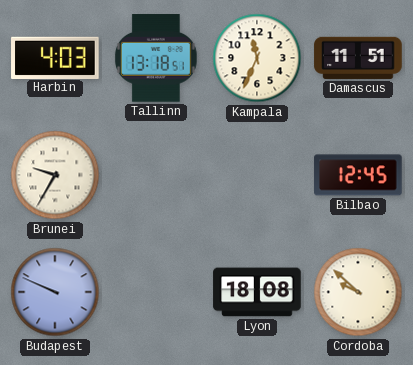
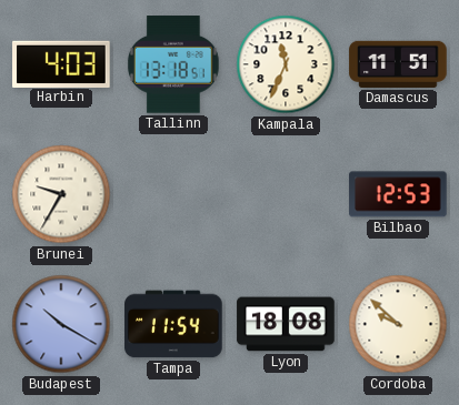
Bilbao: 12:45 -> 12:53
Budapest: 9:49 -> 10:20
Tampa: none -> 11:54
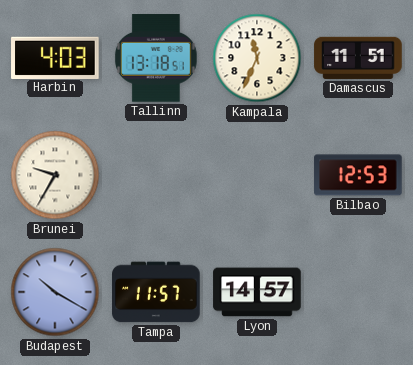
Tampa: 11:54 -> 11:57
Lyon: 18:08 -> 14:57
Cordoba: 9:52 -> none
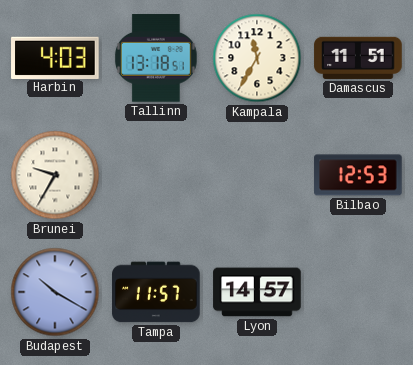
Kampala: 11:34 -> 11:35
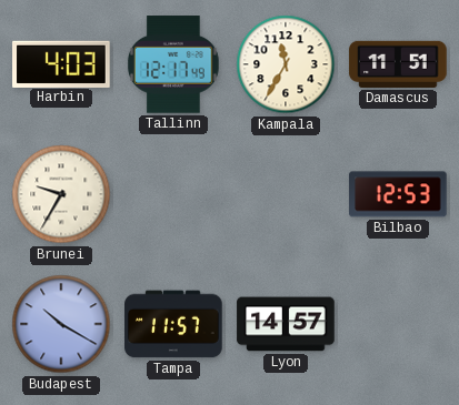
Tallinn: 13:18 -> 12:17
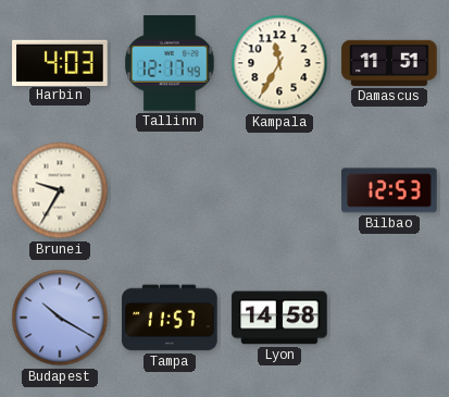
Lyon: 14:57 -> 14:58
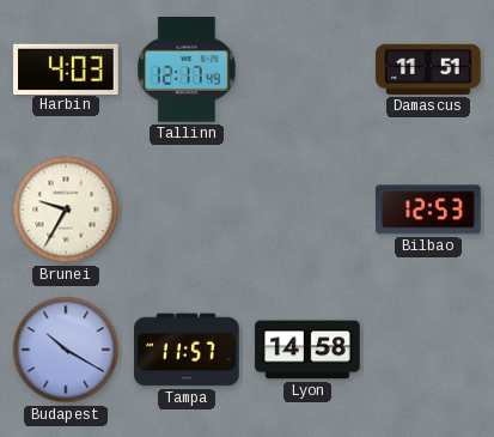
Kampala: 11:35 -> none
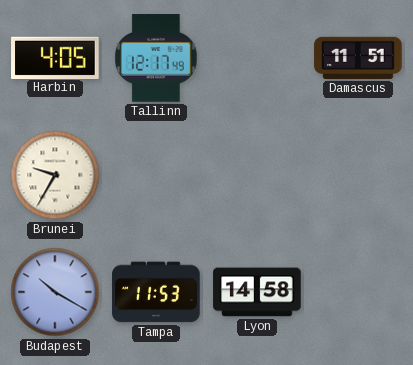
Harbin: 4:03 -> 4:05
Bilbao: 12:53 -> none
Tampa: 11:57 -> 11:53
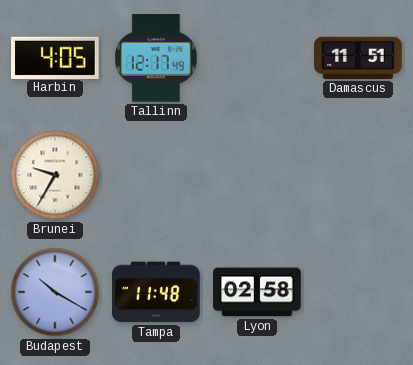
Tampa: 11:53 -> 11:48
Lyon: 14:58 -> 02:58
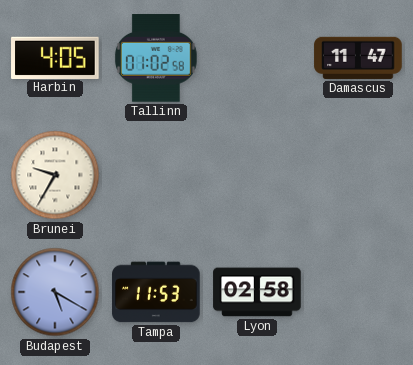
Tallinn: 12:17 -> 01:02
Damascus: 11:51 -> 11:47
Budapest: 10:20 -> 5:20
Tampa: 11:48 -> 11:53
